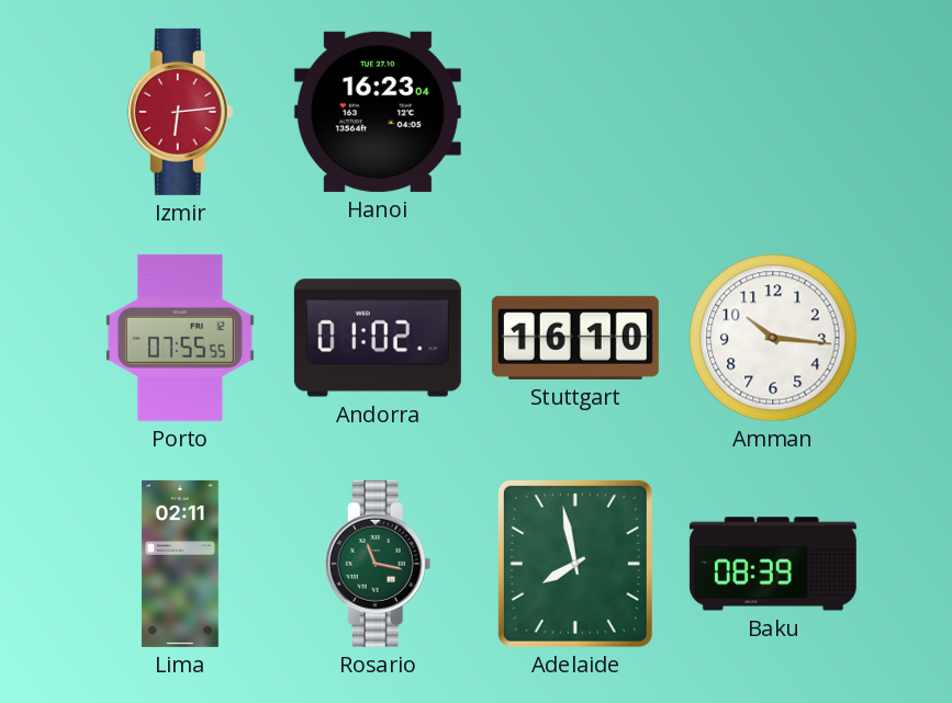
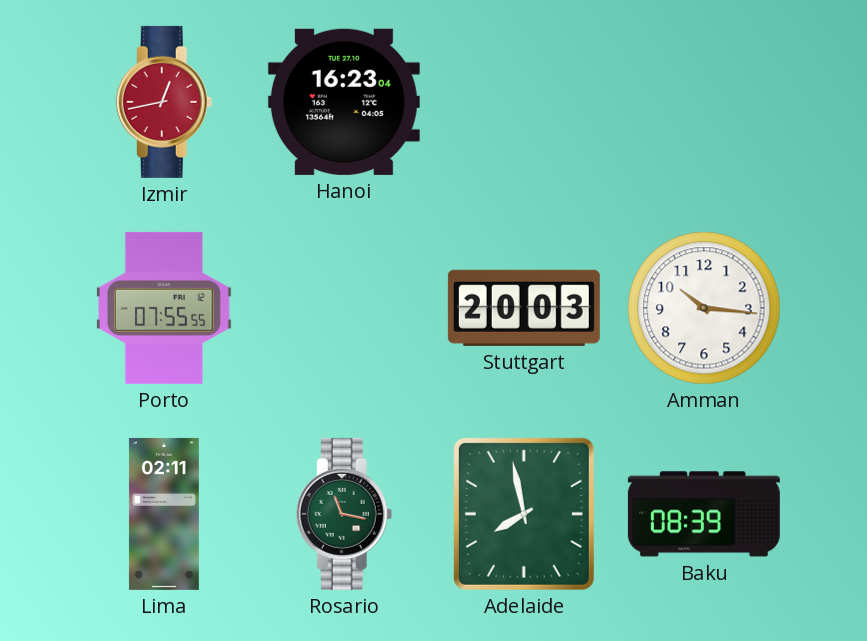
Izmir: 6:14 -> 12:43
Andorra: 01:02 -> none
Stuttgart: 16:10 -> 20:03
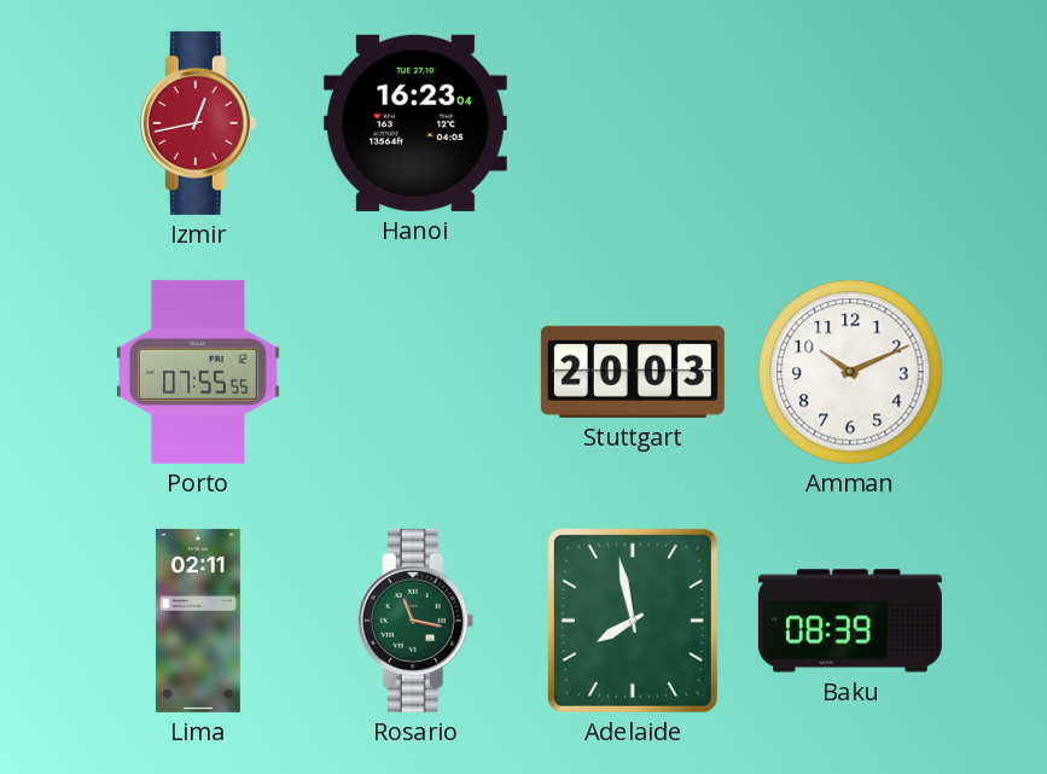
Amman: 10:16 -> 10:11
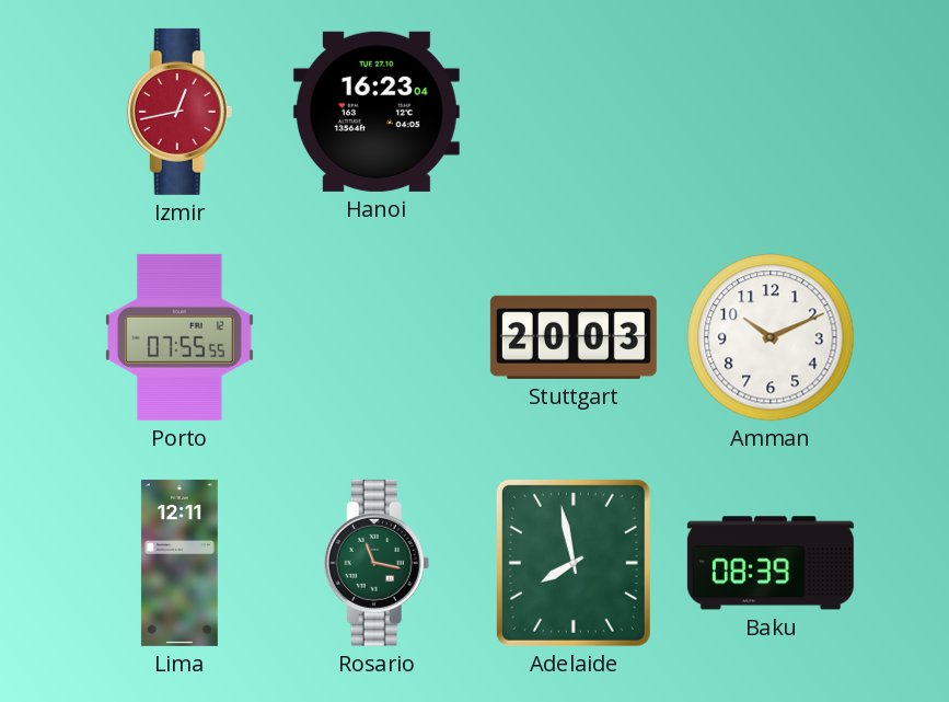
Lima: 02:11 -> 12:11
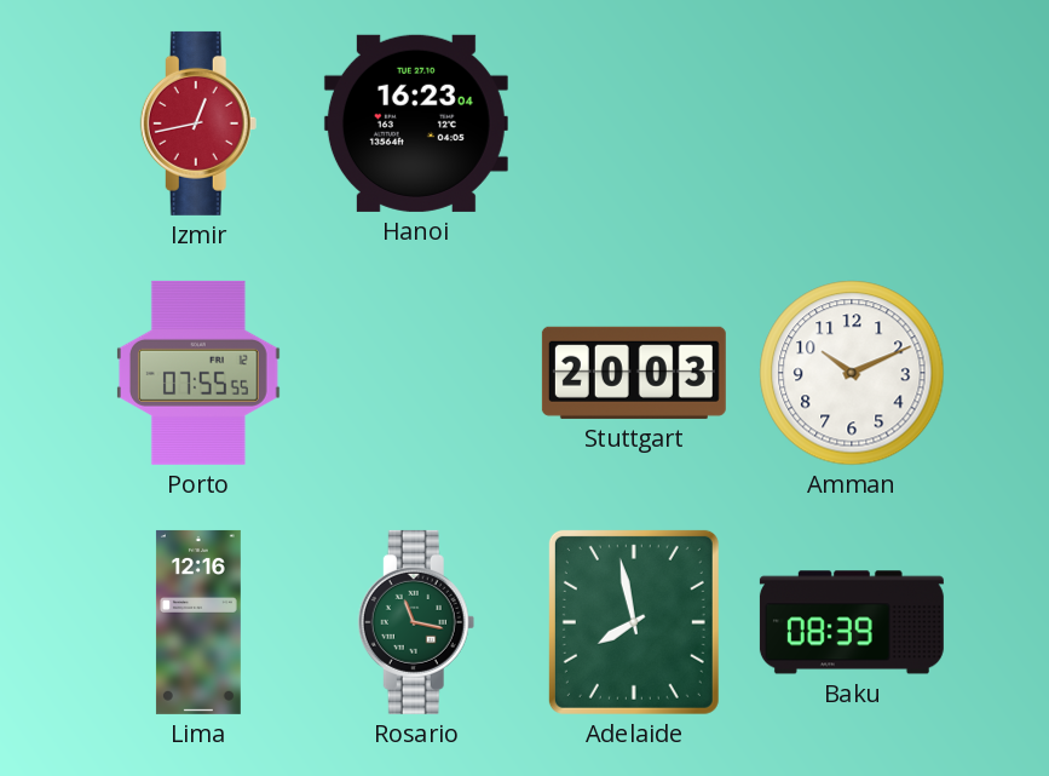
Lima: 12:11 -> 12:16
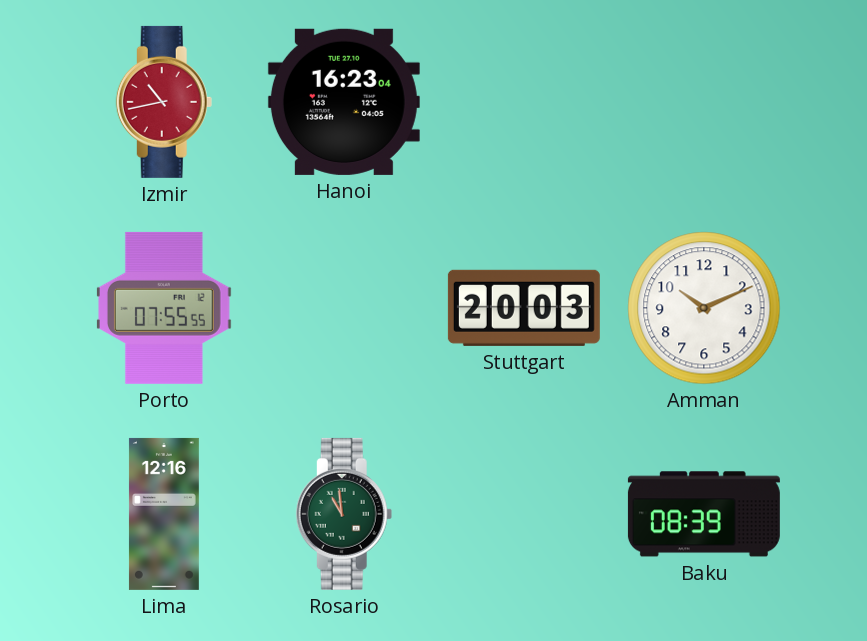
Izmir: 12:43 -> 10:43
Rosario: 11:17 -> 10:59
Adelaide: 7:58 -> none
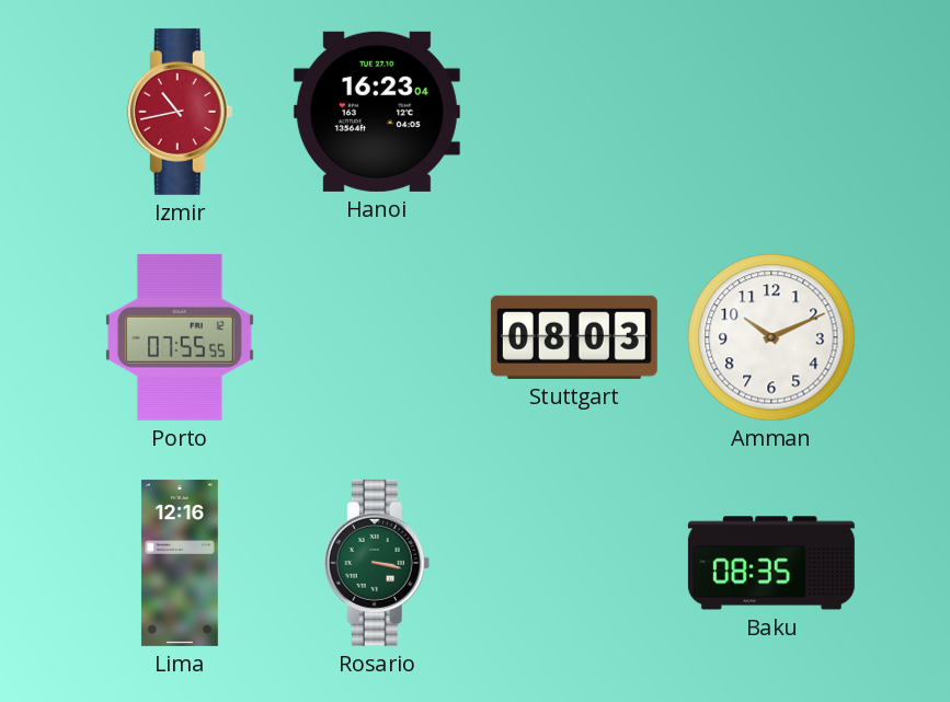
Stuttgart: 20:03 -> 08:03
Rosario: 10:59 -> 3:17
Baku: 08:39 -> 08:35
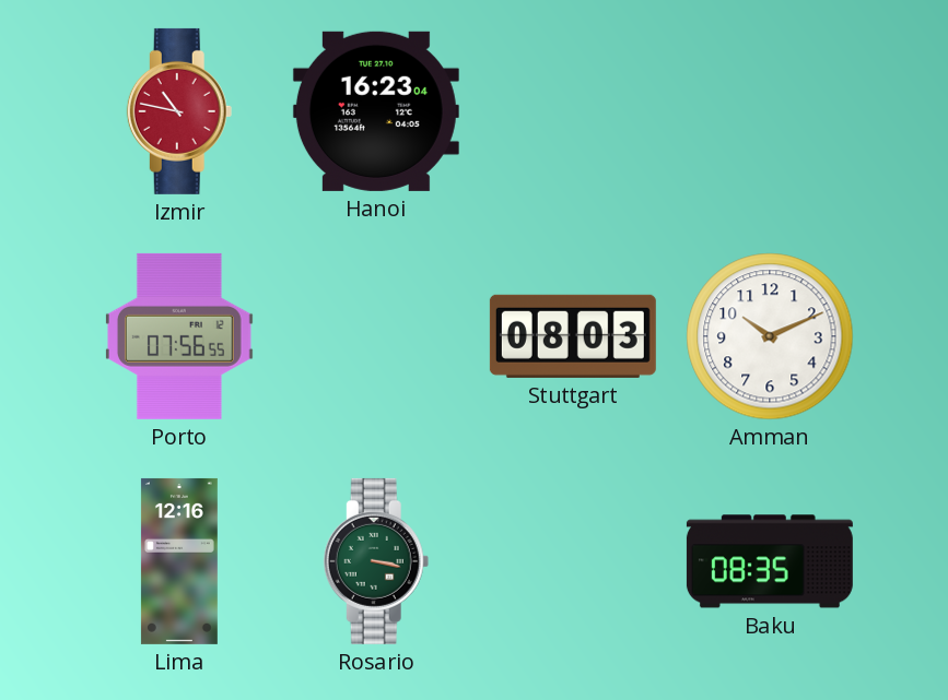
Izmir: 10:43 -> 10:47
Porto: 07:55 -> 07:56
